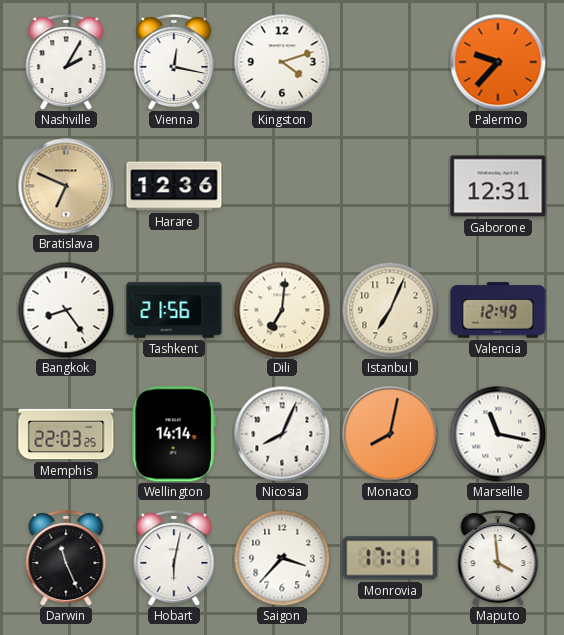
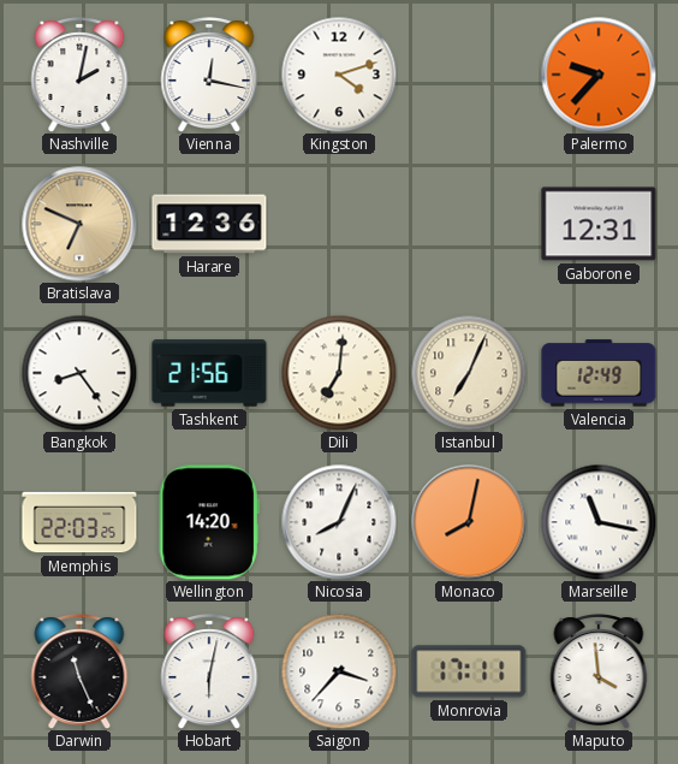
Nashville: 2:05 -> 2:02
Wellington: 14:14 -> 14:20
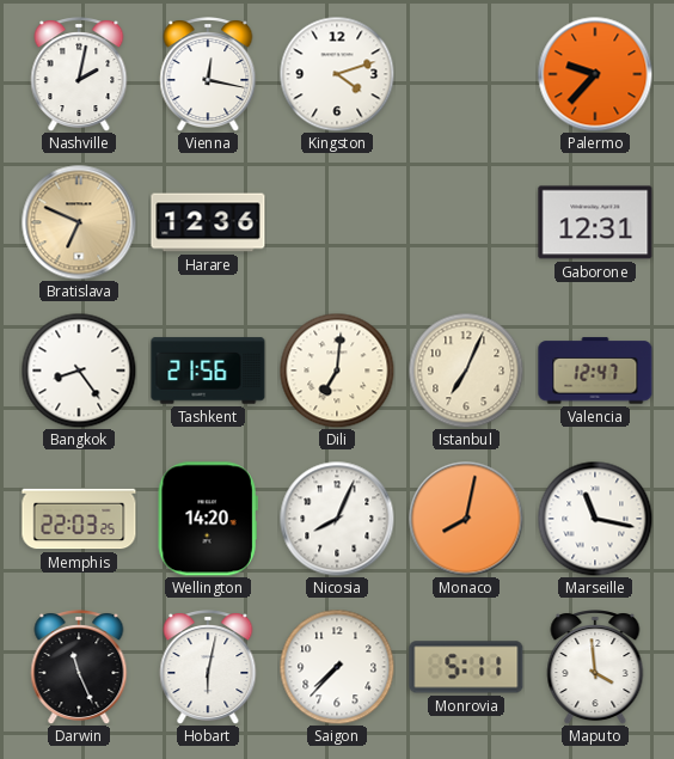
Valencia: 12:49 -> 12:47
Saigon: 3:37 -> 7:37
Monrovia: 17:11 -> 5:11
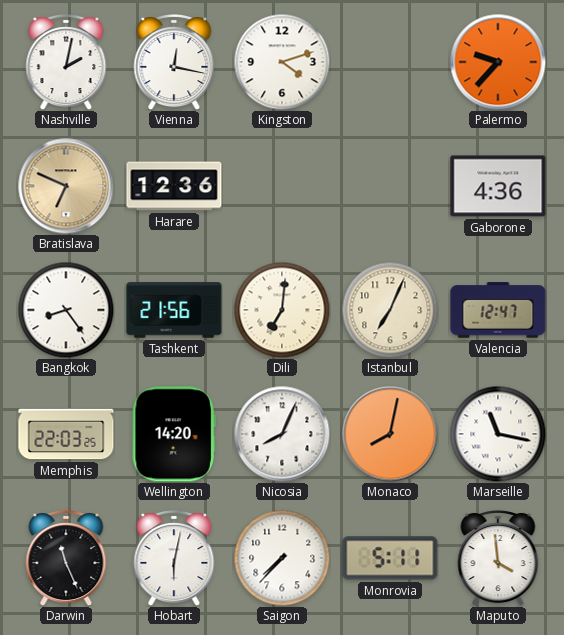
Gaborone: 12:31 -> 4:36
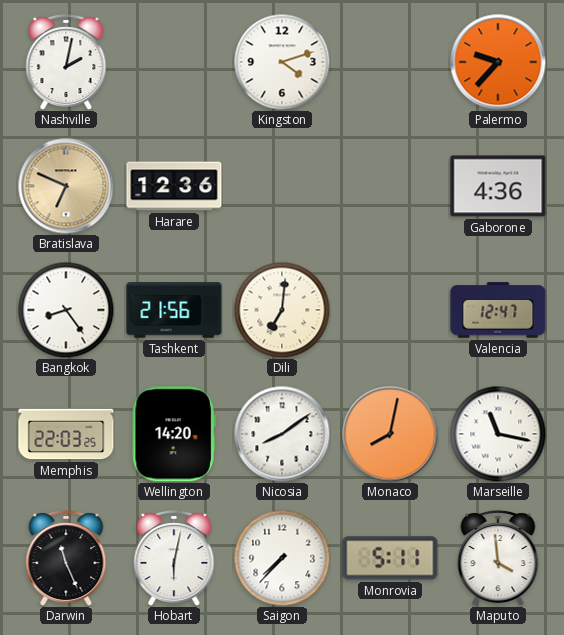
Vienna: 12:17 -> none
Istanbul: 7:04 -> none
Nicosia: 8:04 -> 8:09
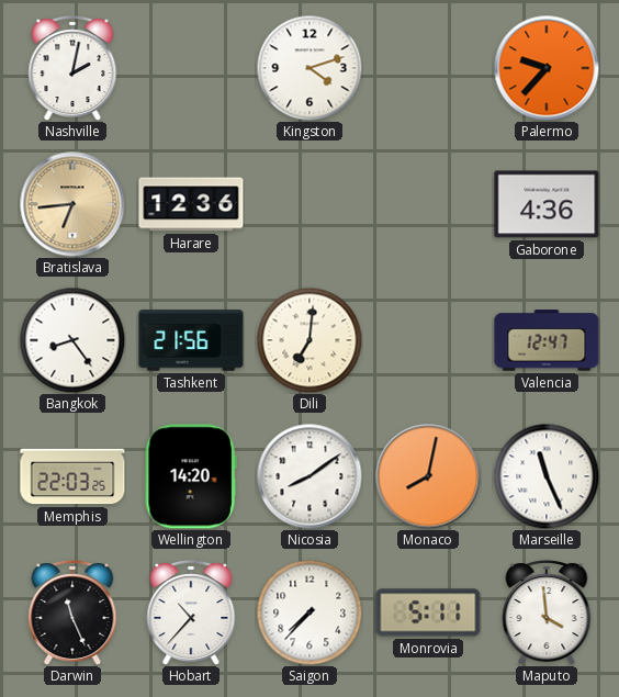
Bratislava: 6:49 -> 6:44
Marseille: 11:17 -> 11:26
Hobart: 6:02 -> 10:37
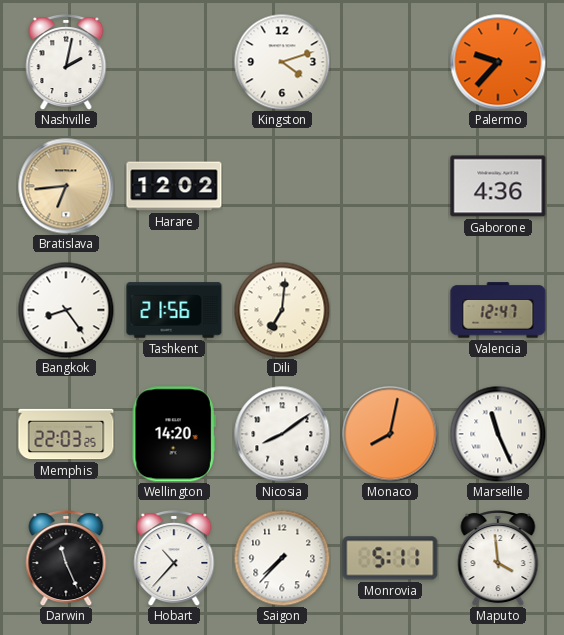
Harare: 12:36 -> 12:02
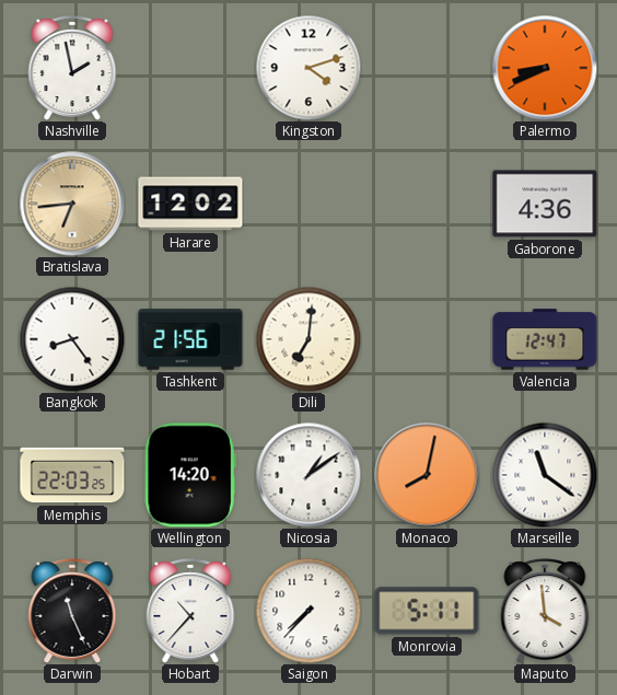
Nashville: 2:02 -> 1:58
Palermo: 9:37 -> 8:41
Nicosia: 8:09 -> 1:09
Marseille: 11:26 -> 11:21
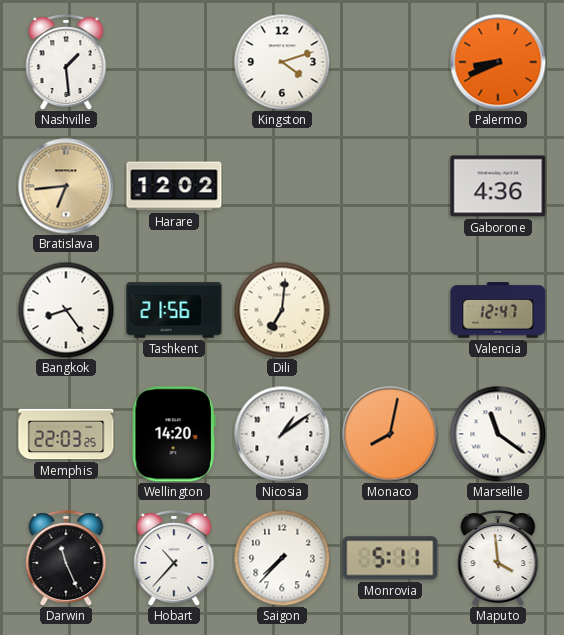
Nashville: 1:58 -> 1:29
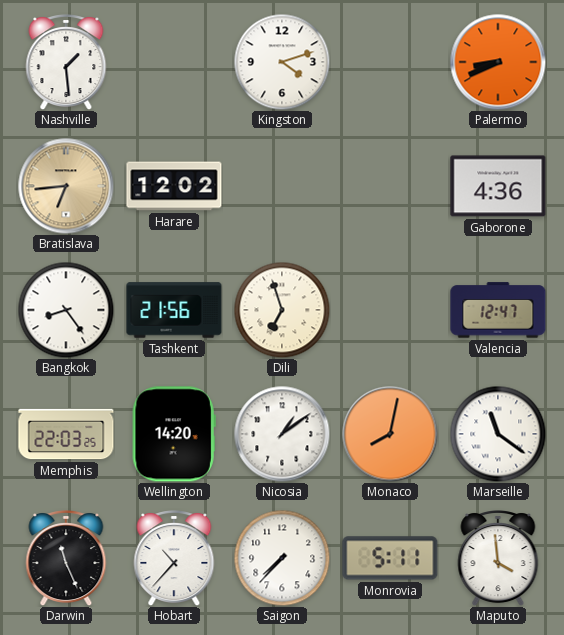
Dili: 7:01 -> 6:57
